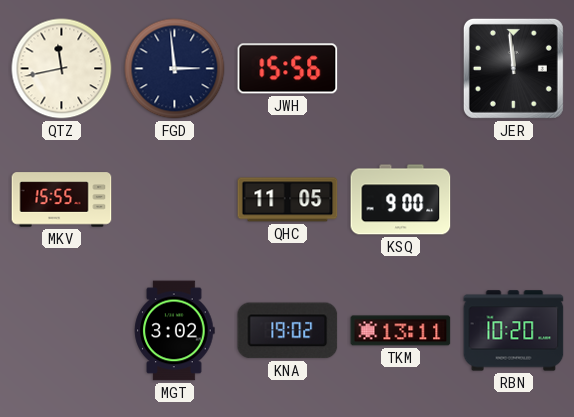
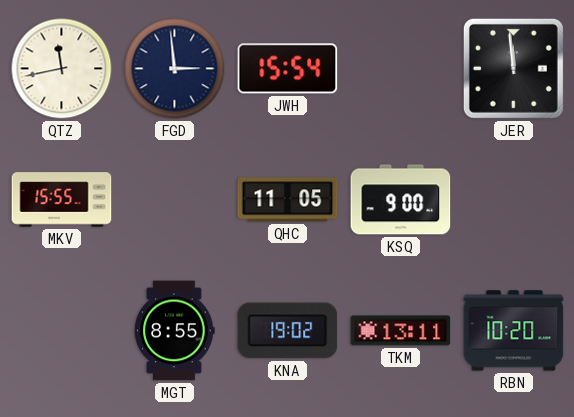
JWH: 15:56 -> 15:54
MGT: 3:02 -> 8:55
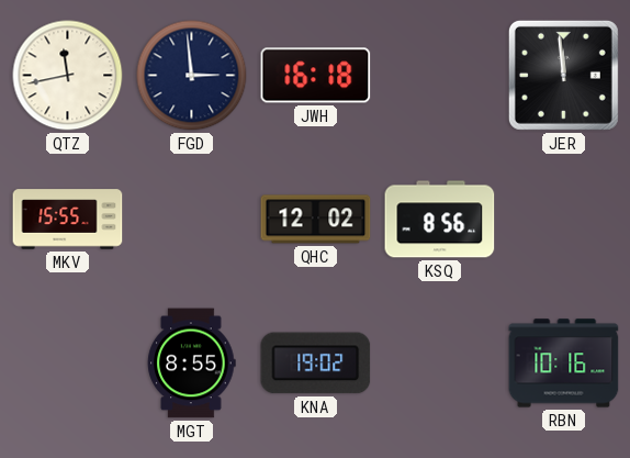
JWH: 15:54 -> 16:18
QHC: 11:05 -> 12:02
KSQ: 9:00 -> 8:56
TKM: 13:11 -> none
RBN: 10:20 -> 10:16
